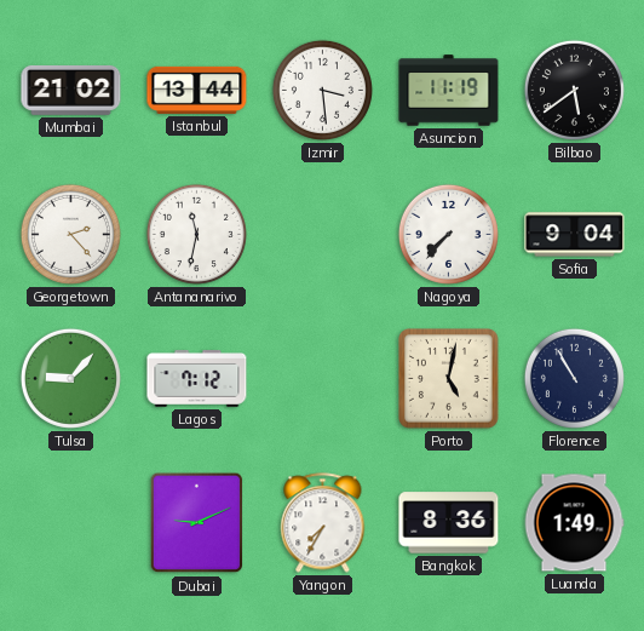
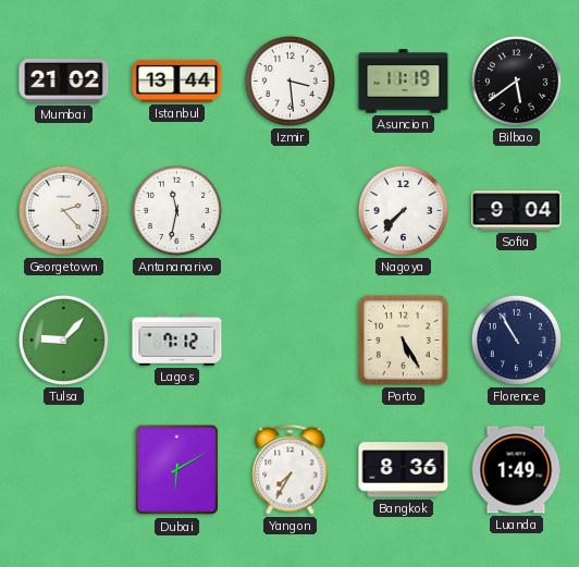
Porto: 5:02 -> 5:25
Dubai: 9:11 -> 6:10
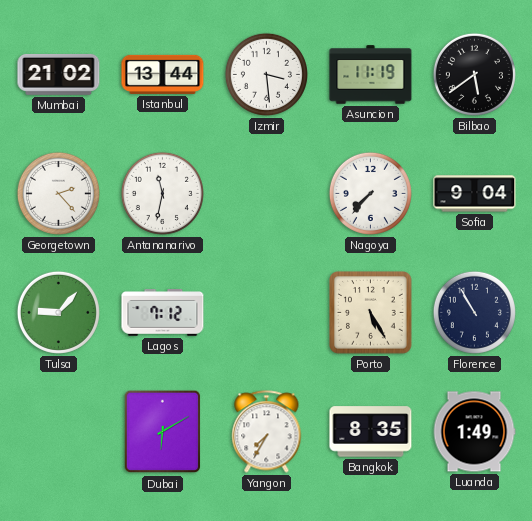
Bangkok: 8:36 -> 8:35
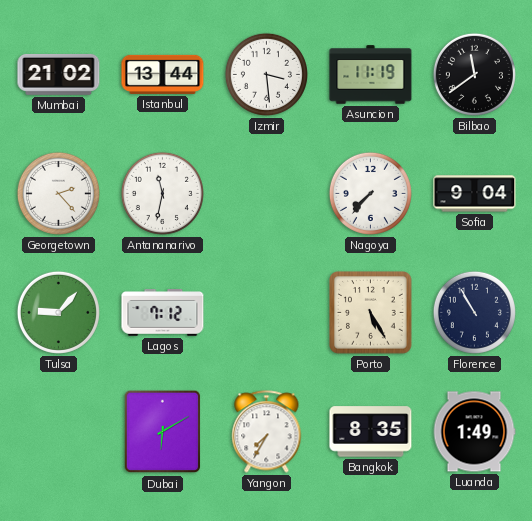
Bilbao: 5:39 -> 11:39
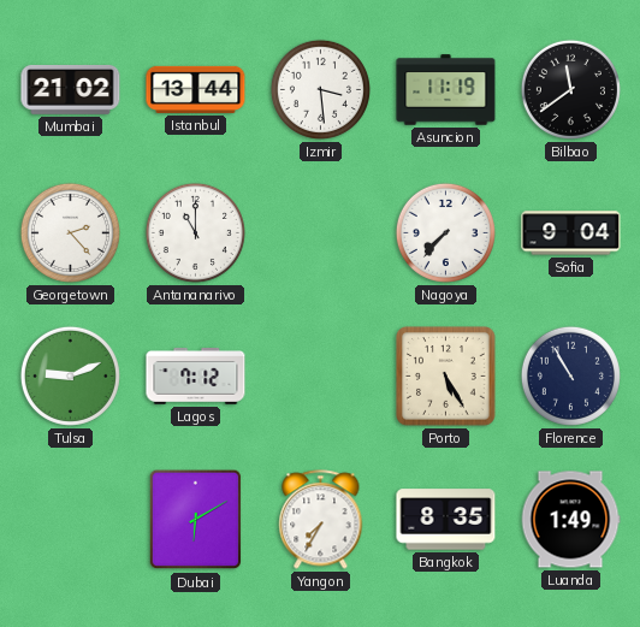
Antananarivo: 11:32 -> 11:00
Tulsa: 9:07 -> 9:11
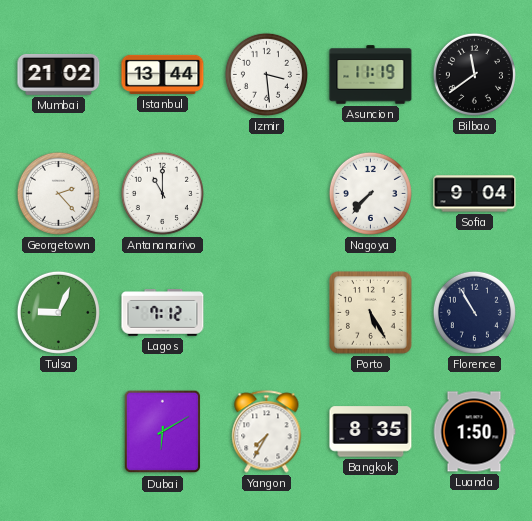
Tulsa: 9:11 -> 9:04
Luanda: 1:49 -> 1:50
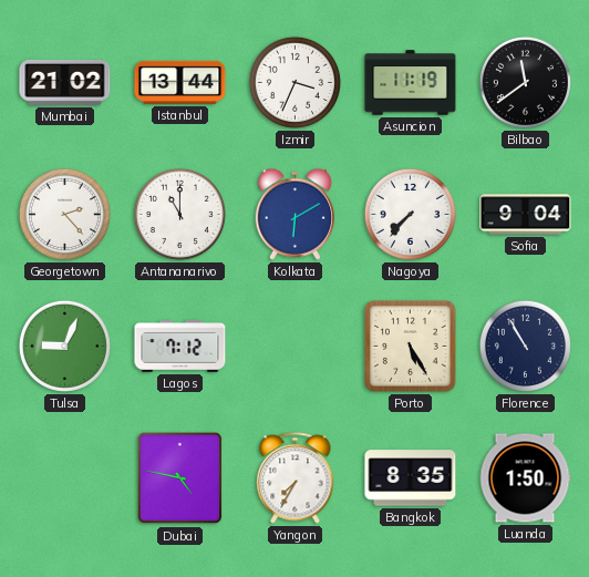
Izmir: 3:29 -> 3:34
Kolkata: none -> 6:10
Dubai: 6:10 -> 4:47
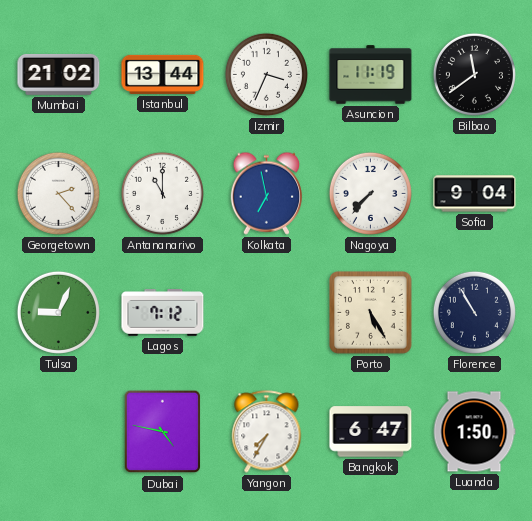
Kolkata: 6:10 -> 6:58
Bangkok: 8:35 -> 6:47
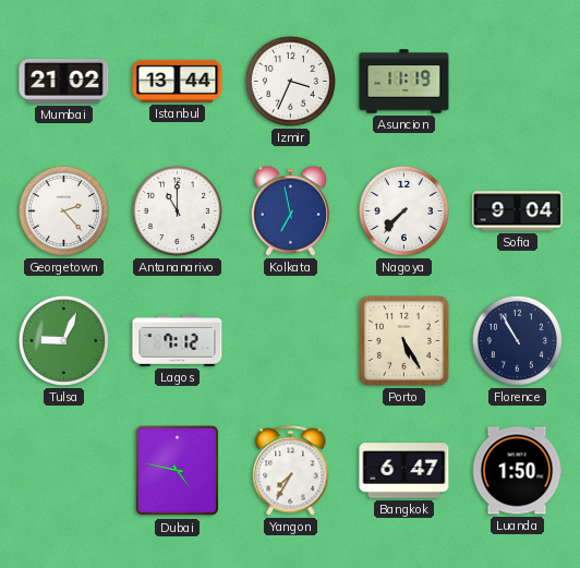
Bilbao: 11:39 -> none
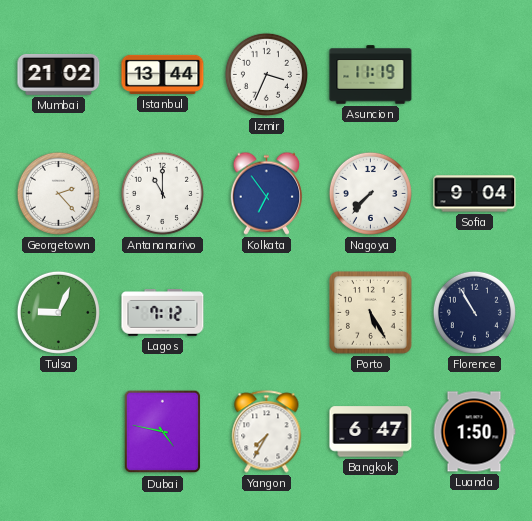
Kolkata: 6:58 -> 6:54
